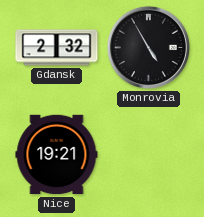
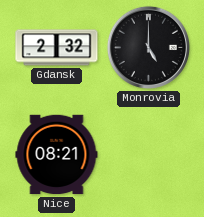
Monrovia: 4:55 -> 5:00
Nice: 19:21 -> 08:21
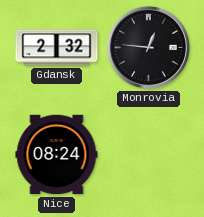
Monrovia: 5:00 -> 12:46
Nice: 08:21 -> 08:24
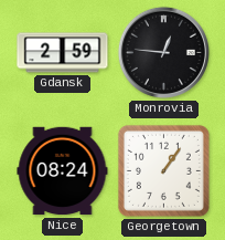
Gdansk: 2:32 -> 2:59
Georgetown: none -> 1:06
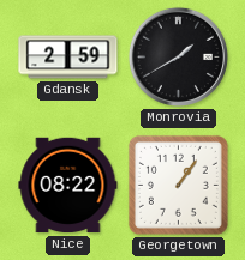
Monrovia: 12:46 -> 1:40
Nice: 08:24 -> 08:22
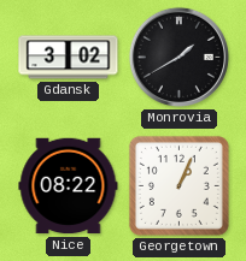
Gdansk: 2:59 -> 3:02
Georgetown: 1:06 -> 1:04
